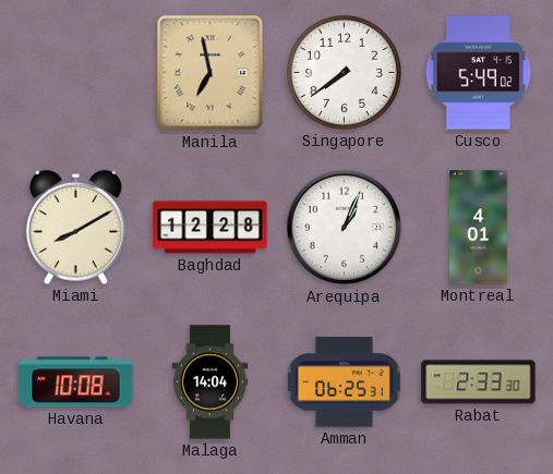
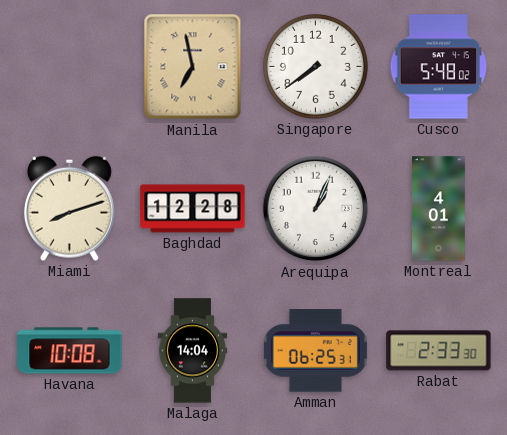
Cusco: 5:49 -> 5:48
Miami: 8:10 -> 8:12
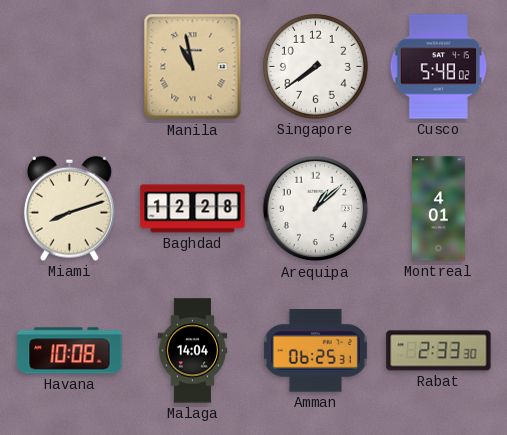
Manila: 6:58 -> 10:58
Arequipa: 1:04 -> 1:08
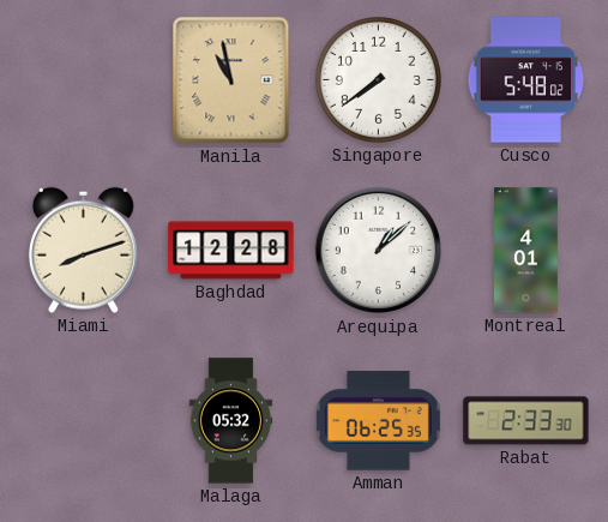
Havana: 10:08 -> none
Malaga: 14:04 -> 05:32
Amman: 06:25:31 -> 06:25:35
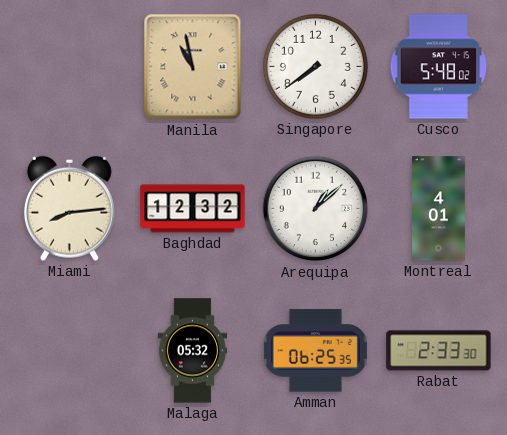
Miami: 8:12 -> 8:14
Baghdad: 12:28 -> 12:32
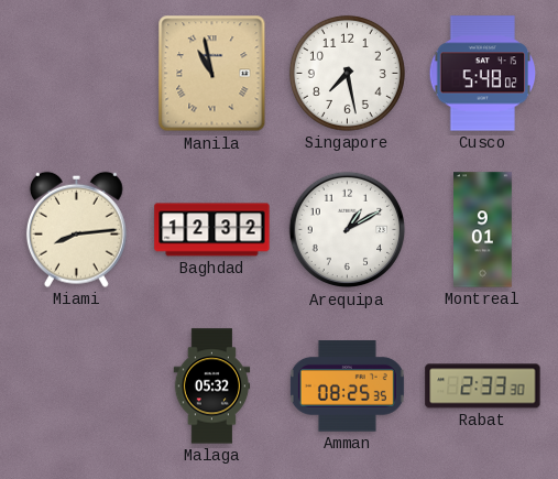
Singapore: 7:39 -> 7:28
Arequipa: 1:08 -> 1:10
Montreal: 4:01 -> 9:01
Amman: 06:25 -> 08:25
